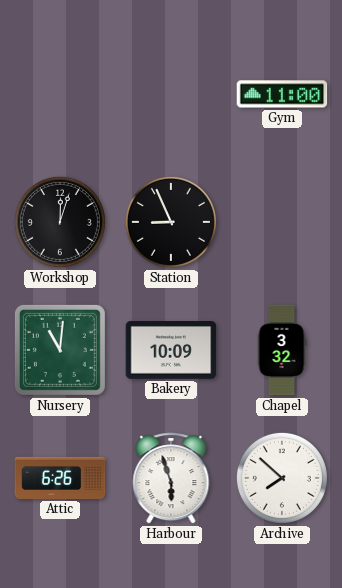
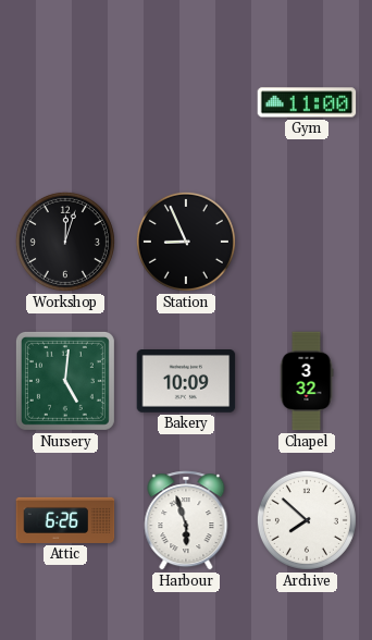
Nursery: 11:01 -> 5:01
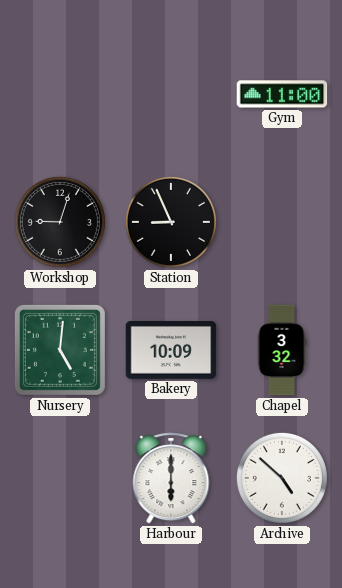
Workshop: 12:03 -> 9:03
Attic: 6:26 -> none
Harbour: 5:57 -> 6:00
Archive: 7:52 -> 4:52
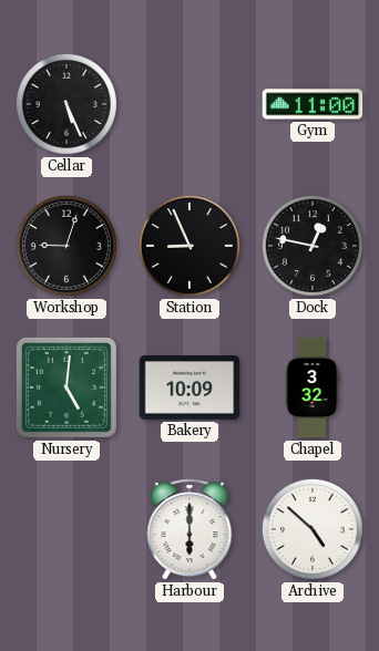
Cellar: none -> 5:26
Dock: none -> 12:47
